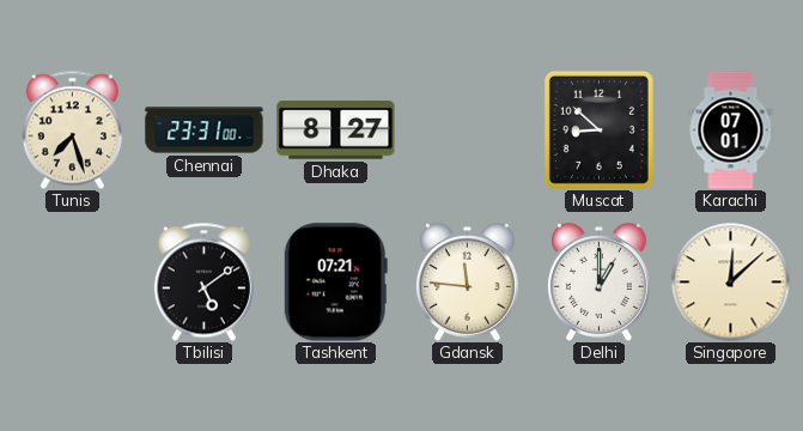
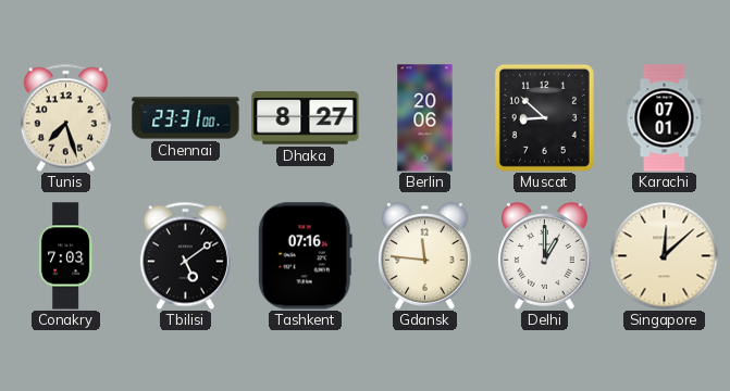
Berlin: none -> 20:06
Conakry: none -> 7:03
Tashkent: 07:21 -> 07:16
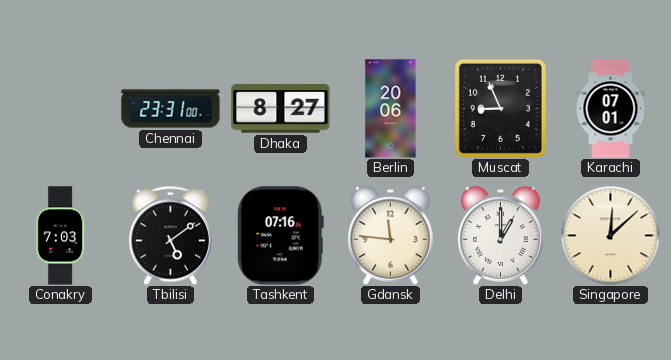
Tunis: 7:27 -> none
Muscat: 8:52 -> 8:56
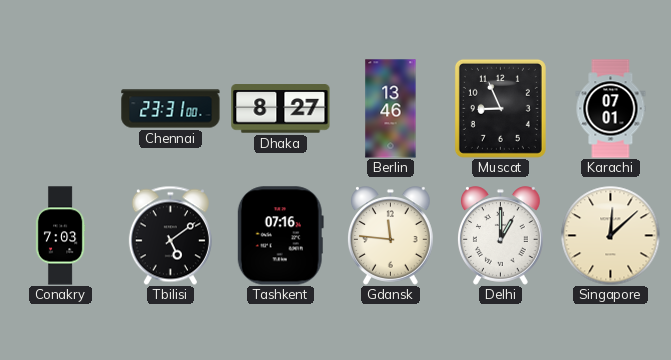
Berlin: 20:06 -> 13:46
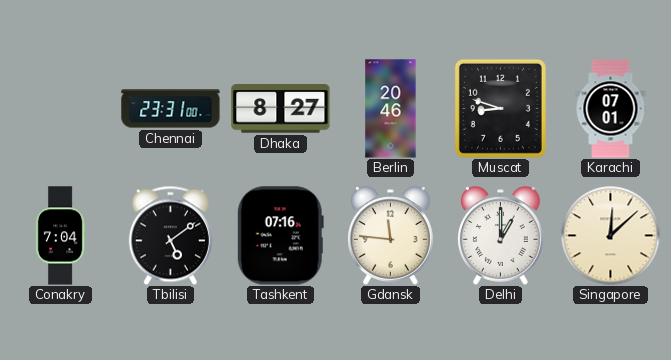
Berlin: 13:46 -> 20:46
Muscat: 8:56 -> 8:48
Conakry: 7:03 -> 7:04
